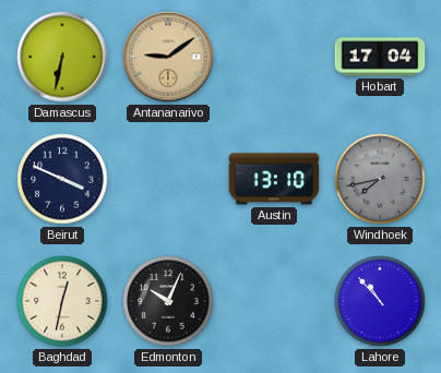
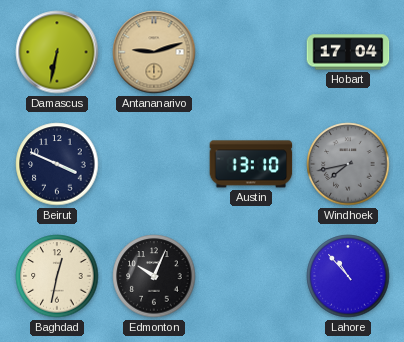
Antananarivo: 9:09 -> 9:12
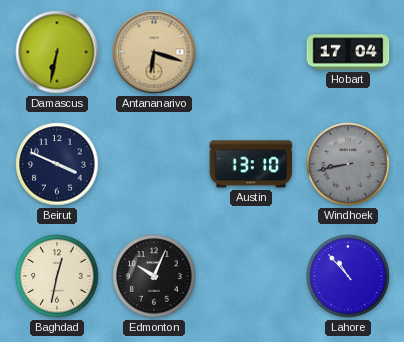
Antananarivo: 9:12 -> 6:18
Windhoek: 7:43 -> 8:43
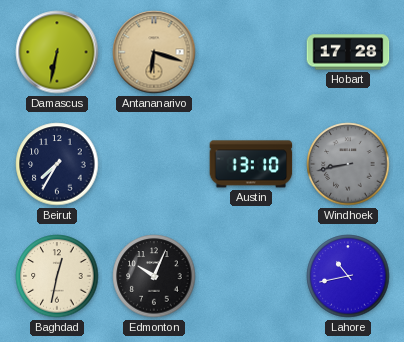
Hobart: 17:04 -> 17:28
Beirut: 3:49 -> 7:35
Lahore: 10:53 -> 10:43
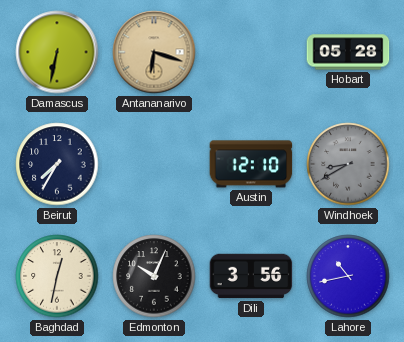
Hobart: 17:28 -> 05:28
Austin: 13:10 -> 12:10
Windhoek: 8:43 -> 8:40
Dili: none -> 3:56
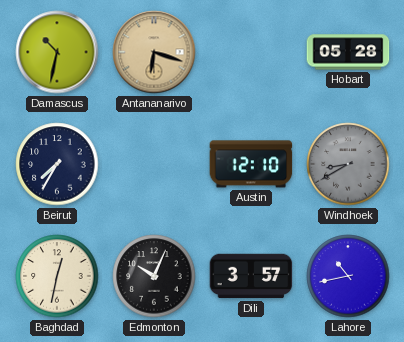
Damascus: 6:32 -> 10:32
Dili: 3:56 -> 3:57
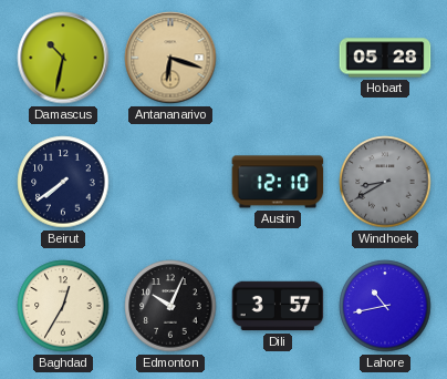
Beirut: 7:35 -> 7:39
Baghdad: 12:32 -> 12:35
